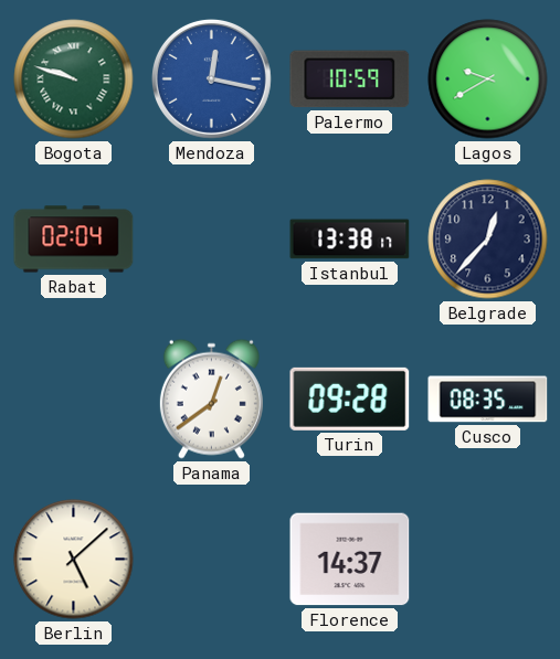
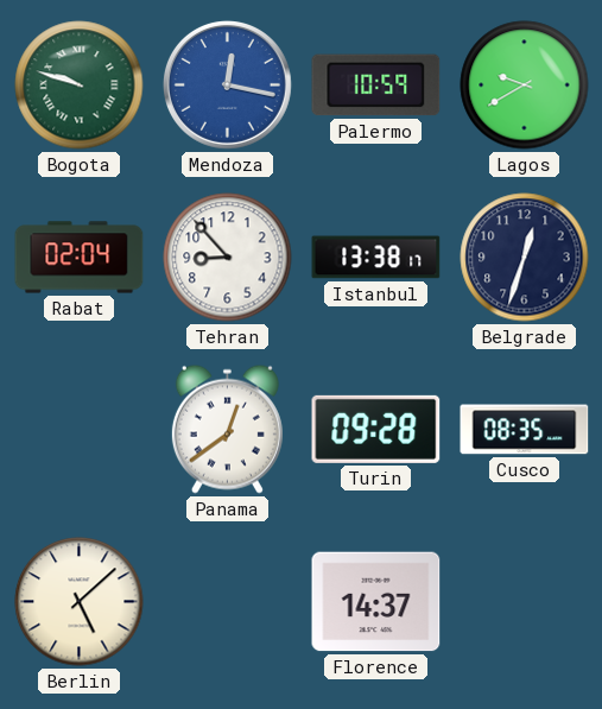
Tehran: none -> 8:53
Belgrade: 12:37 -> 12:33
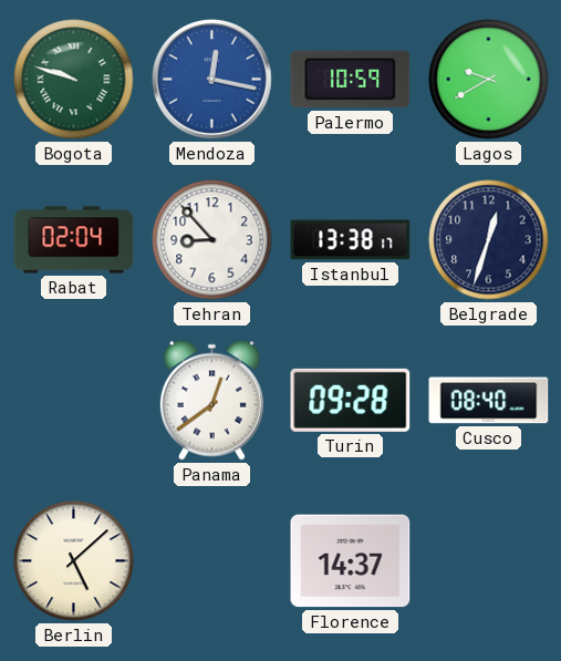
Cusco: 08:35 -> 08:40
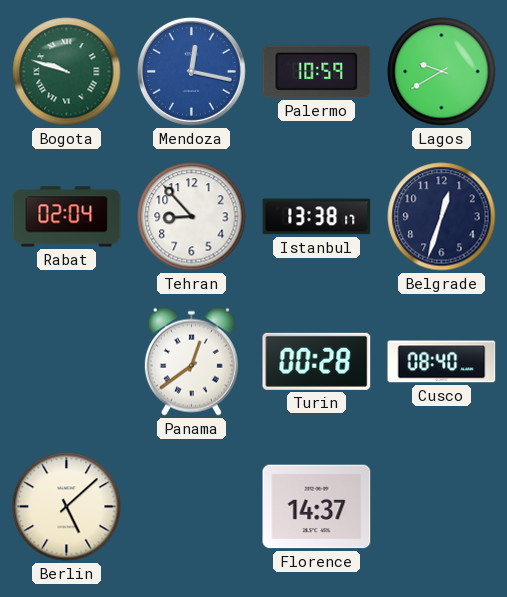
Turin: 09:28 -> 00:28
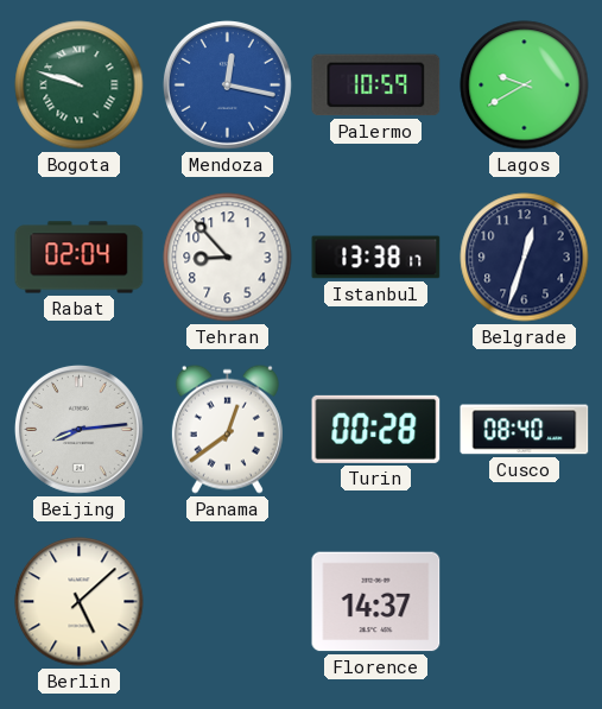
Beijing: none -> 8:14
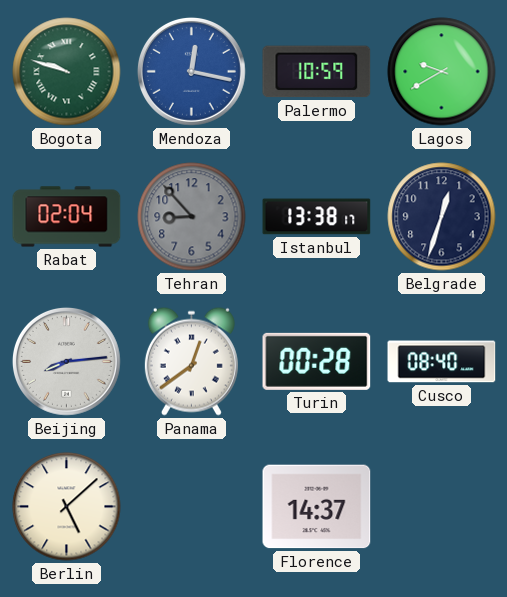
Tehran dial: white -> grey
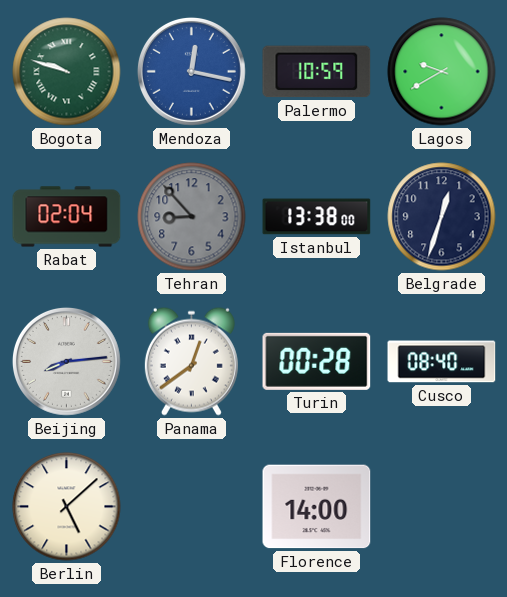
Istanbul: 13:38:17 -> 13:38:00
Florence: 14:37 -> 14:00
